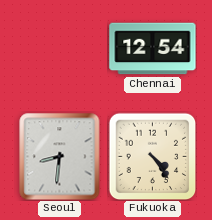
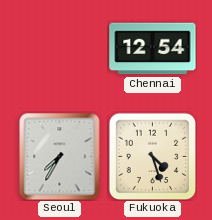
Seoul: 8:31 -> 7:35
Fukuoka: 4:24 -> 4:27
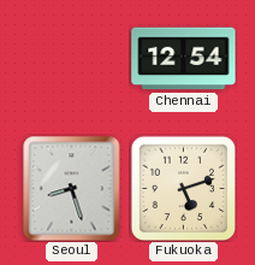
Seoul: 7:35 -> 8:27
Fukuoka: 4:27 -> 5:12
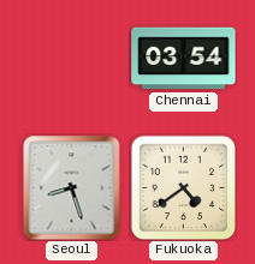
Chennai: 12:54 -> 03:54
Fukuoka: 5:12 -> 4:39
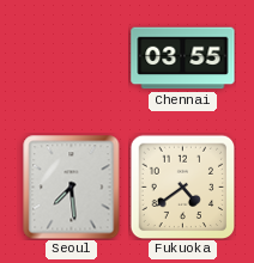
Chennai: 03:54 -> 03:55
Seoul: 8:27 -> 7:29
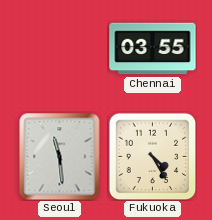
Seoul: 7:29 -> 11:29
Fukuoka: 4:39 -> 4:25
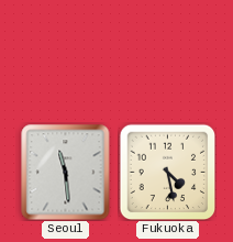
Chennai: 03:55 -> none
Fukuoka: 4:25 -> 4:28
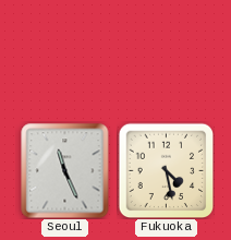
Seoul: 11:29 -> 11:26
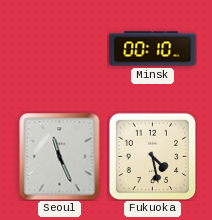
Minsk: none -> 00:10
